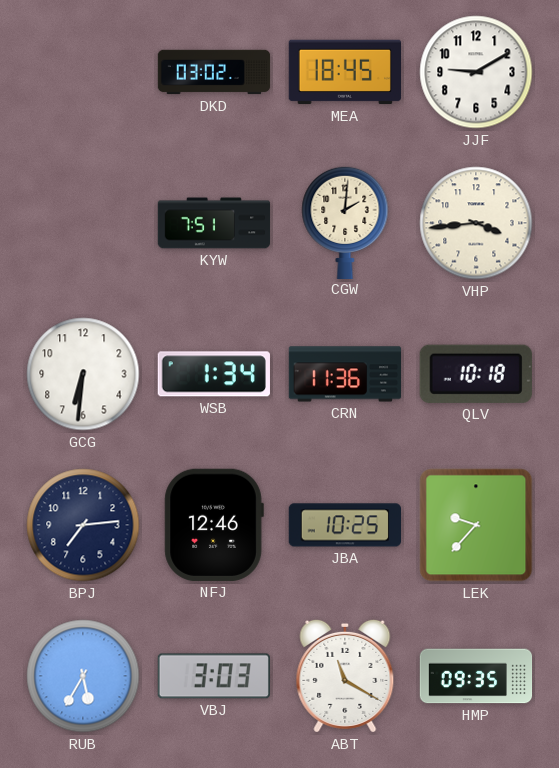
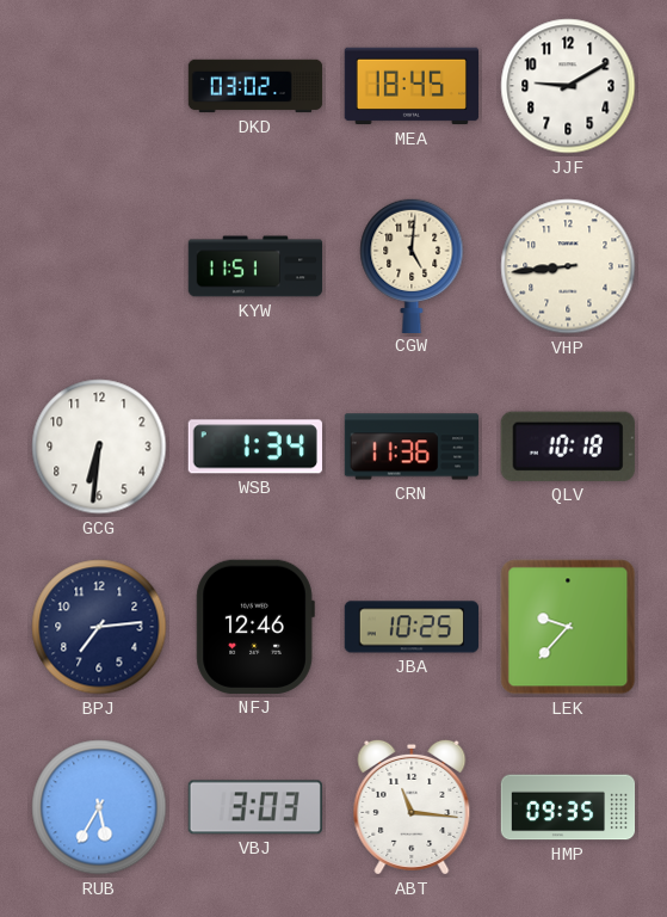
KYW: 7:51 -> 11:51
CGW: 2:01 -> 5:01
VHP: 3:44 -> 8:44
ABT: 11:20 -> 11:16
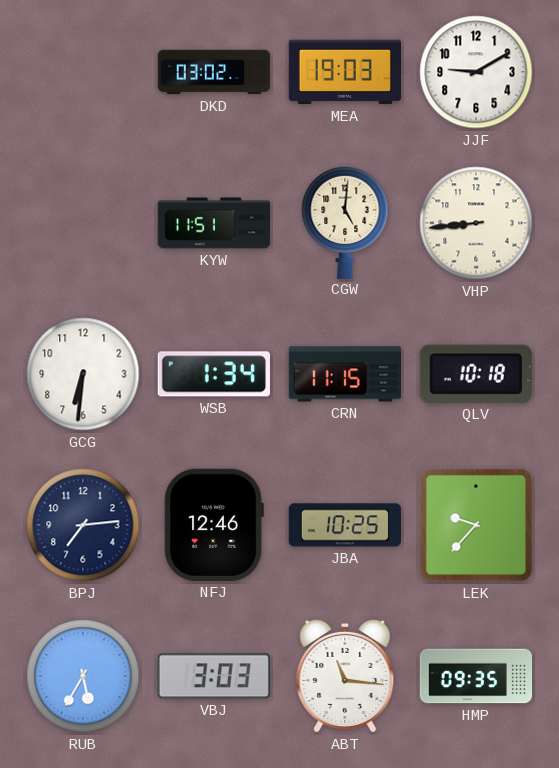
MEA: 18:45 -> 19:03
CRN: 11:36 -> 11:15
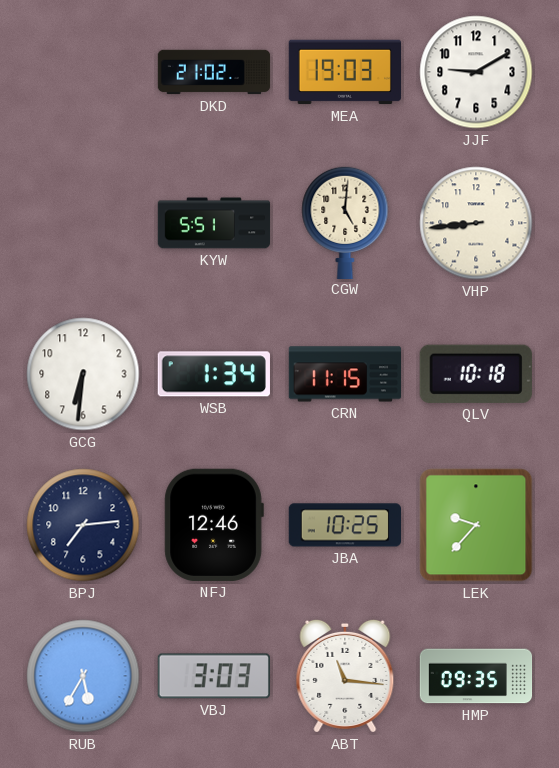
DKD: 03:02 -> 21:02
KYW: 11:51 -> 5:51
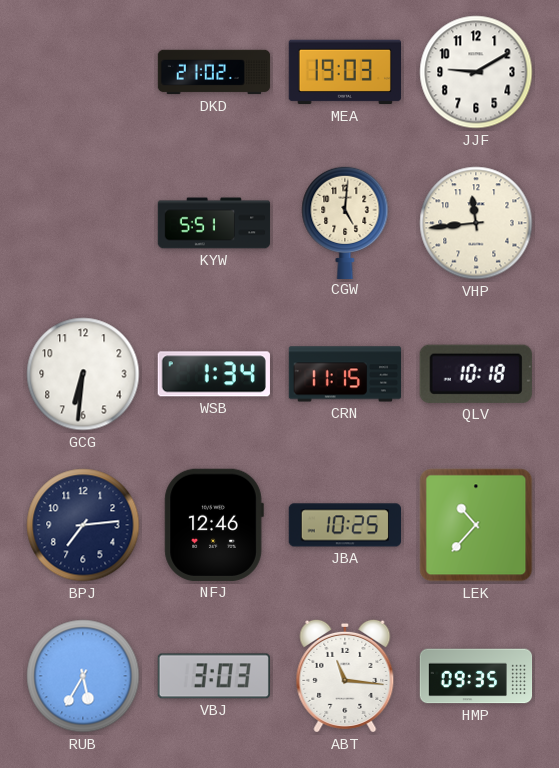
VHP: 8:44 -> 11:44
LEK: 9:37 -> 10:37
